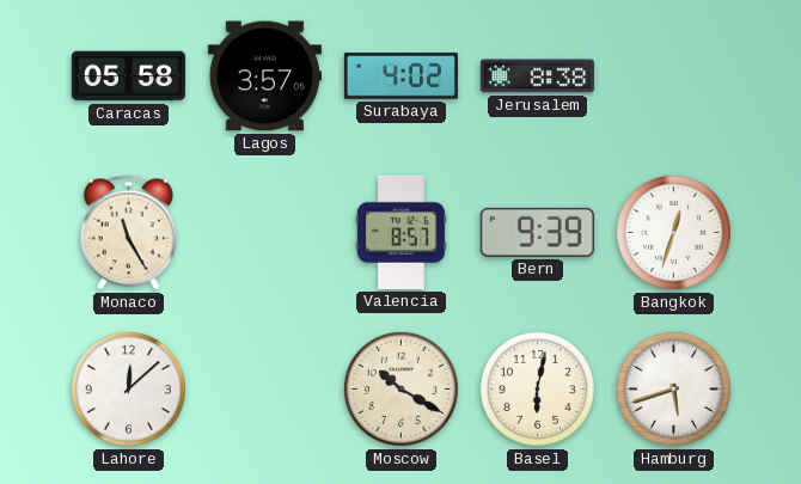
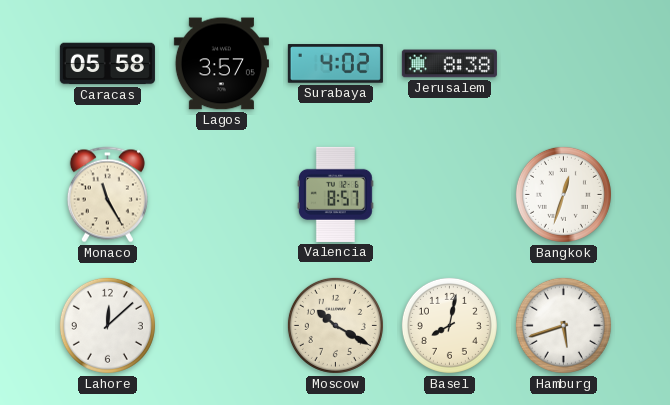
Bern: 9:39 -> none
Basel: 6:02 -> 8:02
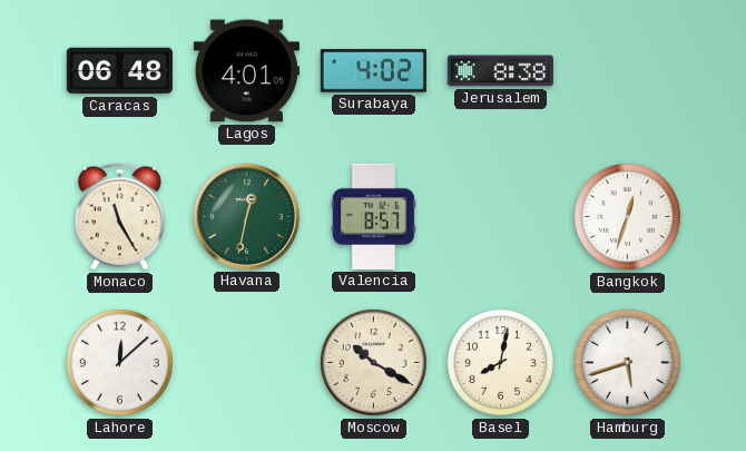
Caracas: 05:58 -> 06:48
Lagos: 3:57 -> 4:01
Havana: none -> 12:32
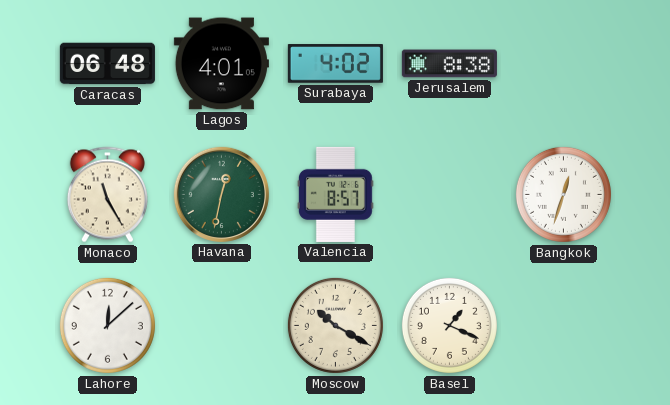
Basel: 8:02 -> 1:19
Hamburg: 5:42 -> none
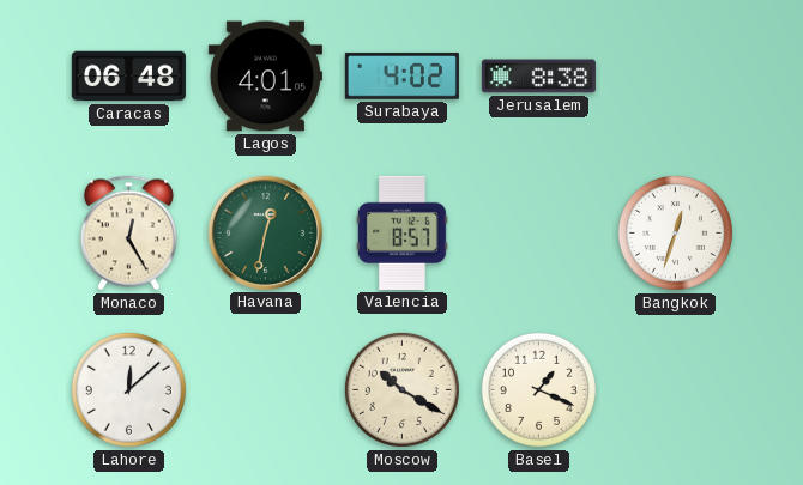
Monaco: 11:25 -> 12:25
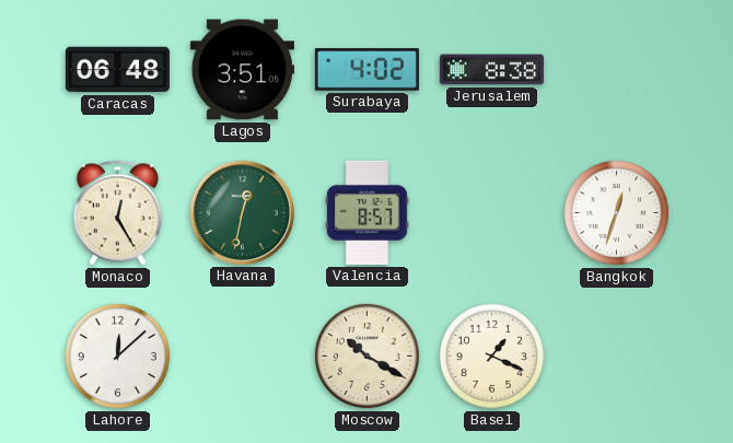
Lagos: 4:01 -> 3:51
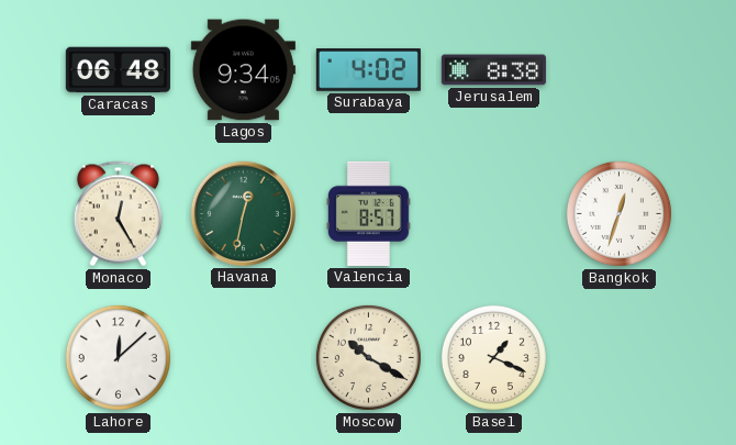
Lagos: 3:51 -> 9:34
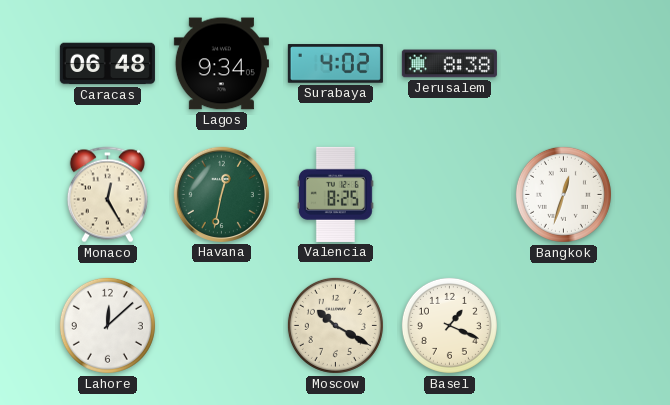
Valencia: 8:57 -> 8:25
